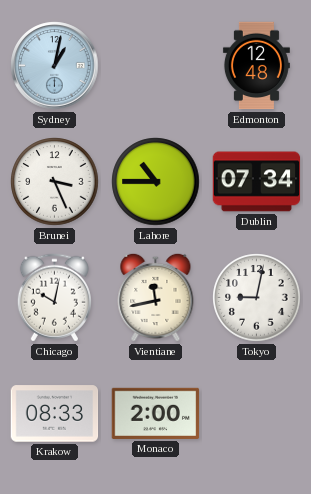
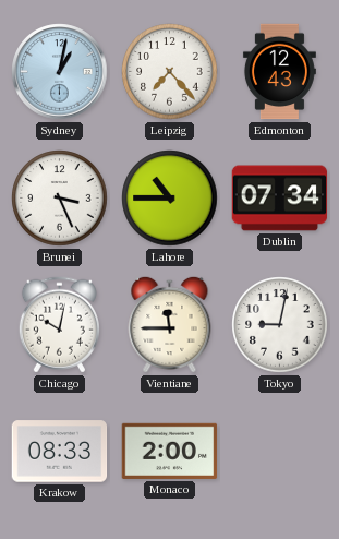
Leipzig: none -> 7:23
Edmonton: 12:48 -> 12:43
Vientiane: 11:43 -> 11:45
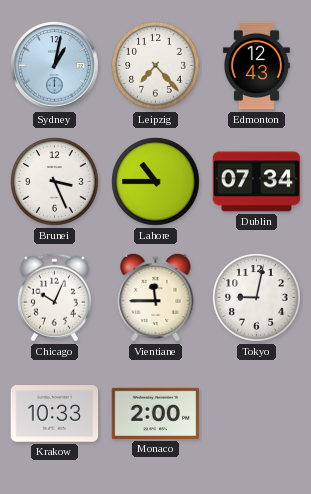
Chicago: 10:02 -> 10:04
Krakow: 08:33 -> 10:33
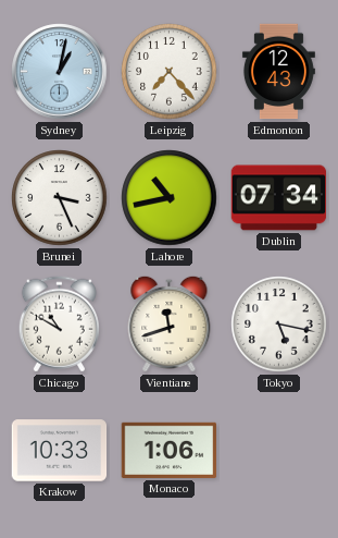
Lahore: 10:45 -> 10:43
Chicago: 10:04 -> 10:50
Vientiane: 11:45 -> 11:42
Tokyo: 9:02 -> 5:17
Monaco: 2:00 -> 1:06
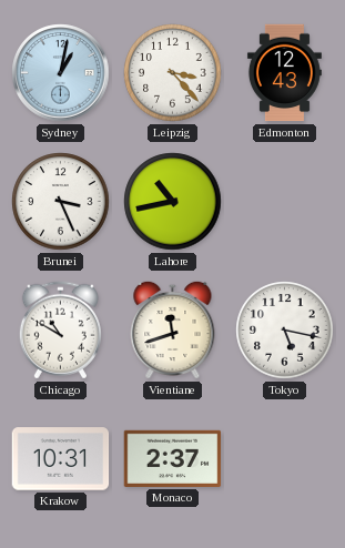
Leipzig: 7:23 -> 3:23
Dublin: 07:34 -> none
Krakow: 10:33 -> 10:31
Monaco: 1:06 -> 2:37
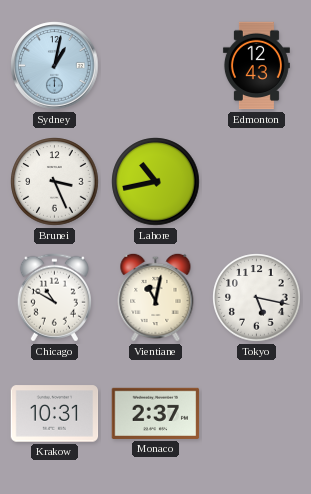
Leipzig: 3:23 -> none
Vientiane: 11:42 -> 11:02
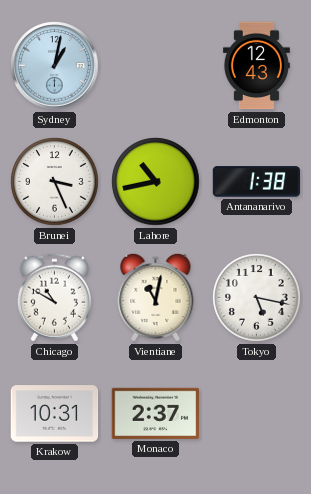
Antananarivo: none -> 1:38
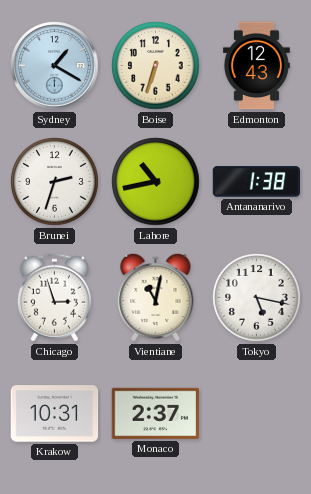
Sydney: 1:02 -> 1:20
Boise: none -> 6:33
Brunei: 3:26 -> 2:33
Chicago: 10:50 -> 2:57
